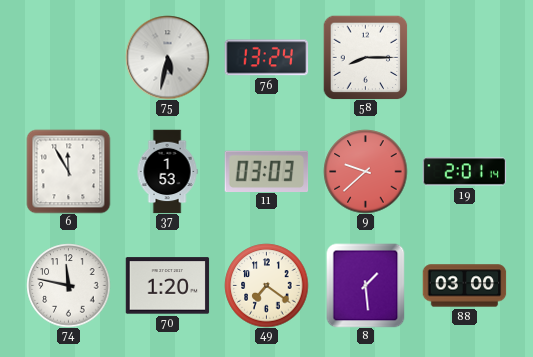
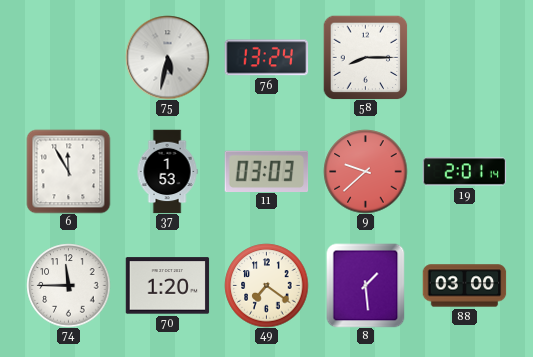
74: 11:47 -> 11:45
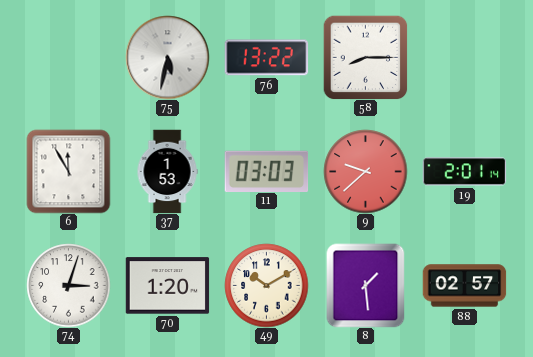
76: 13:24 -> 13:22
74: 11:45 -> 3:03
49: 7:21 -> 10:10
88: 03:00 -> 02:57
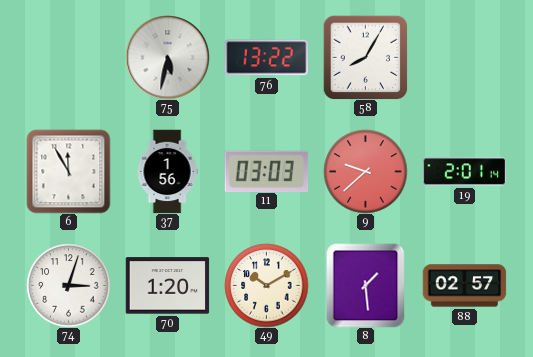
58: 8:15 -> 8:05
37: 1:53 -> 1:56
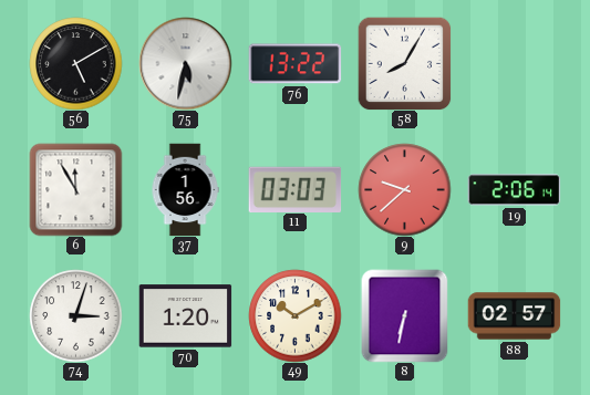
56: none -> 5:10
19: 2:01 -> 2:06
8: 1:29 -> 6:32
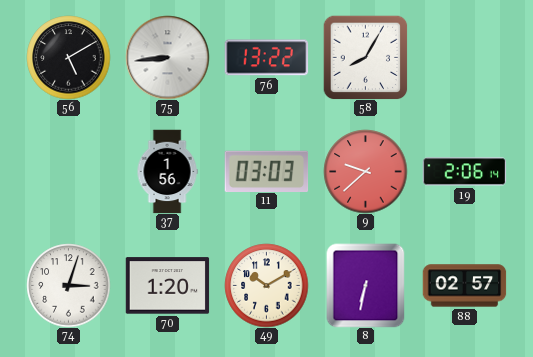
75: 5:32 -> 8:44
6: 11:55 -> none
